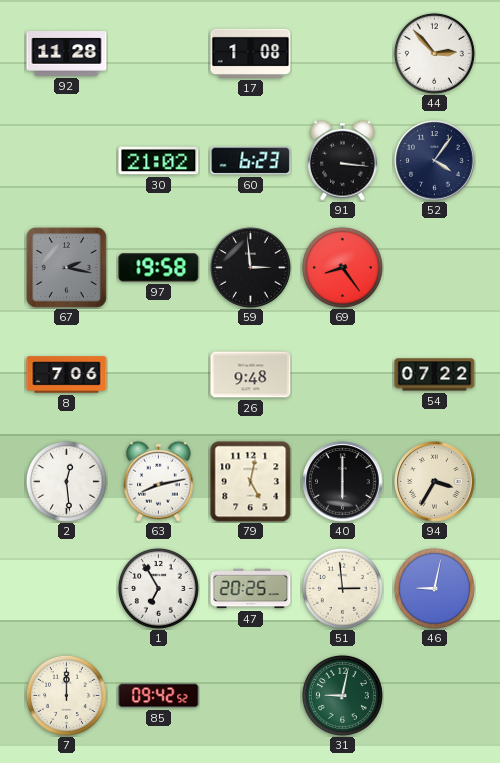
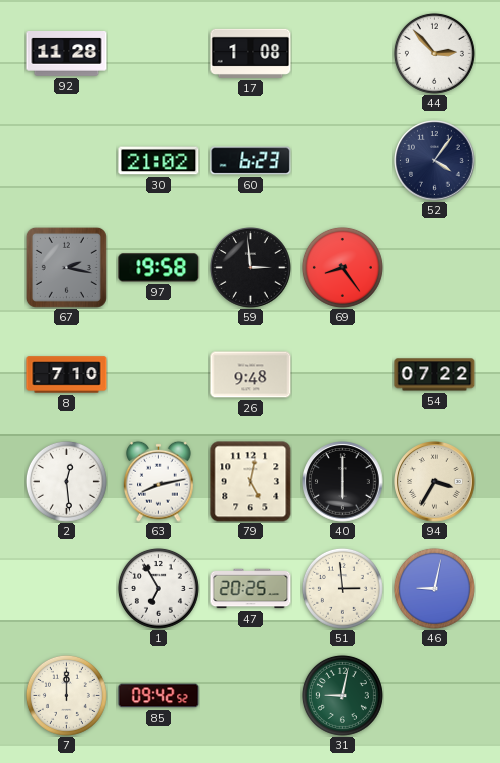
91: 3:16 -> none
8: 7:06 -> 7:10
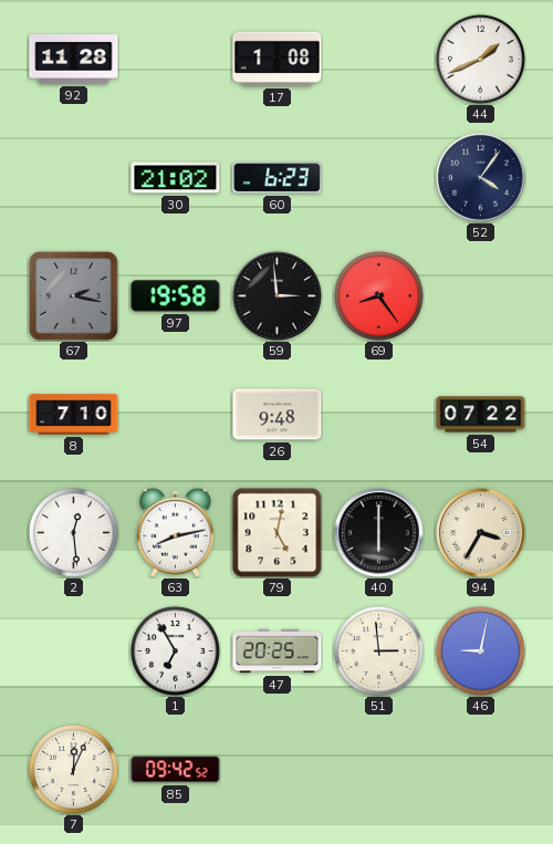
44: 2:53 -> 1:41
7: 12:00 -> 12:04
31: 9:02 -> none
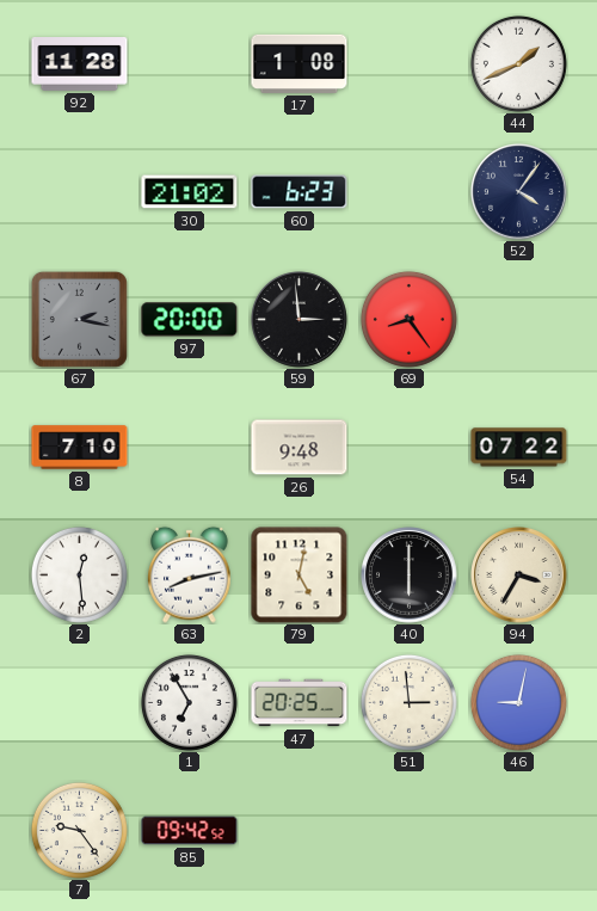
97: 19:58 -> 20:00
7: 12:04 -> 9:24
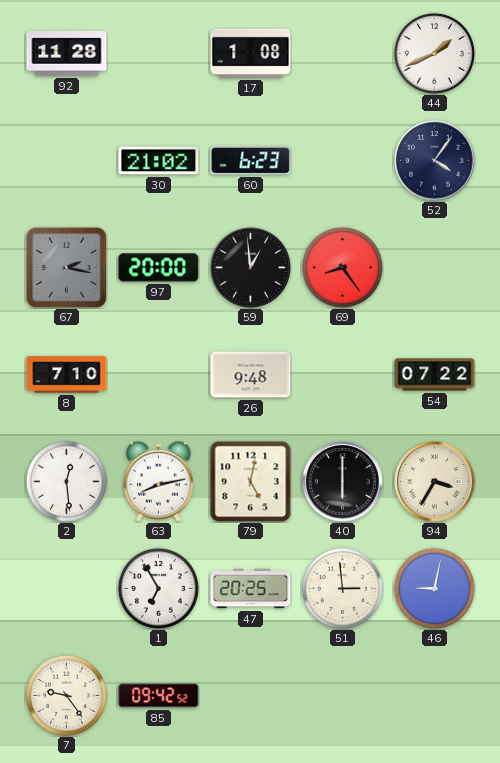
59: 2:59 -> 12:59
